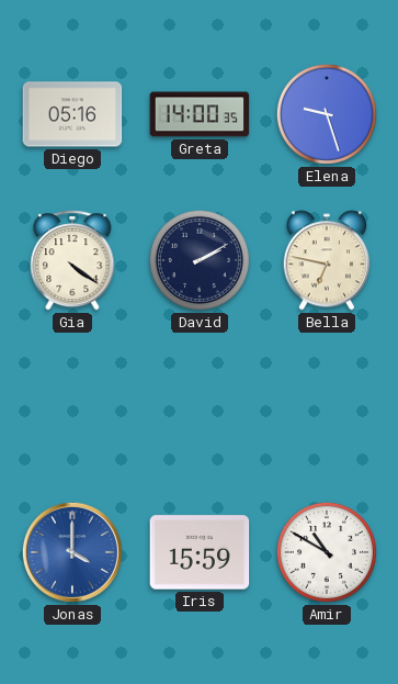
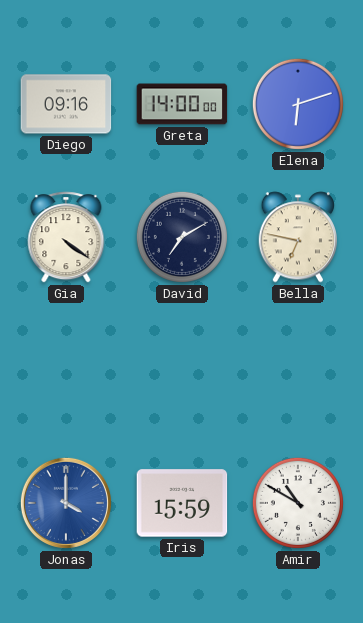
Diego: 05:16 -> 09:16
Greta: 14:00:35 -> 14:00:00
Elena: 9:27 -> 6:12
David: 2:10 -> 7:10
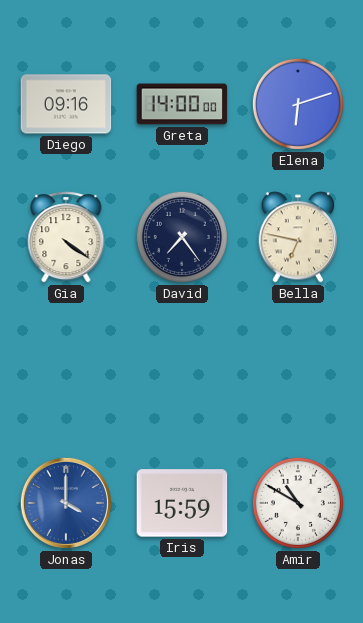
David: 7:10 -> 7:24
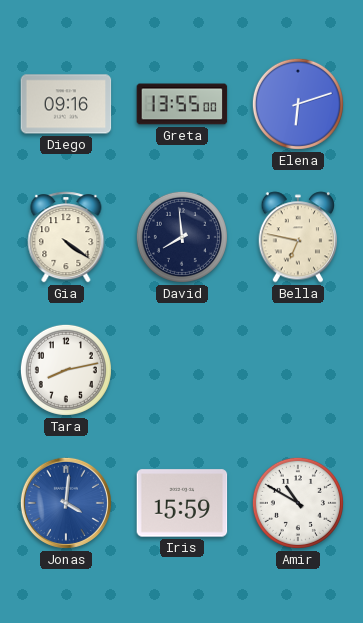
Greta: 14:00 -> 13:55
David: 7:24 -> 7:59
Tara: none -> 8:13
Jonas: 4:00 -> 4:01
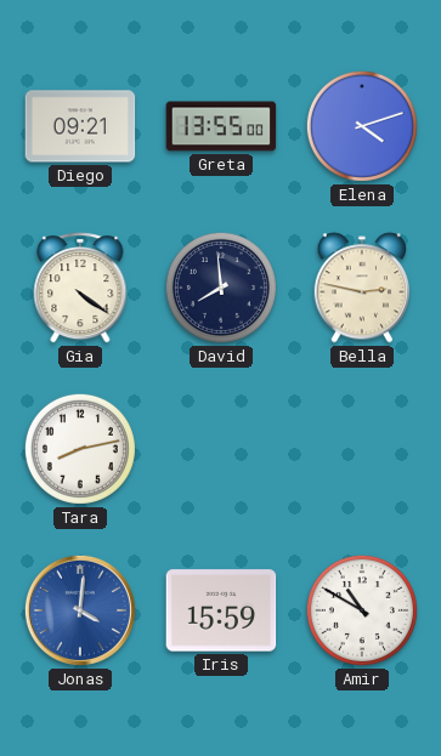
Diego: 09:16 -> 09:21
Elena: 6:12 -> 4:12
Bella: 6:47 -> 2:47
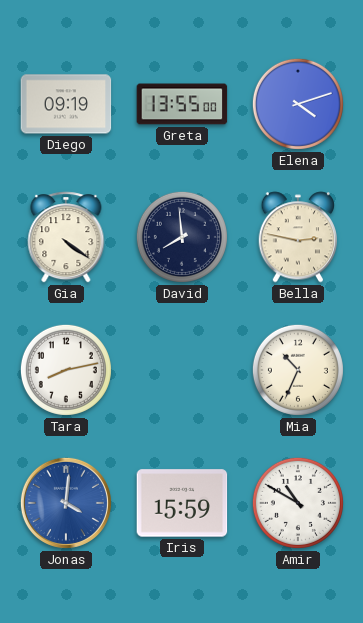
Diego: 09:21 -> 09:19
Mia: none -> 10:34
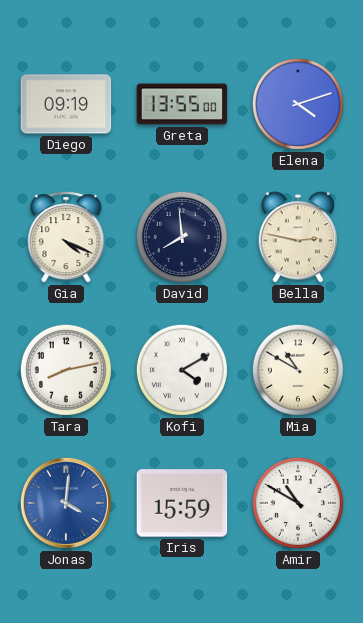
Gia: 4:21 -> 4:19
Kofi: none -> 4:10
Mia: 10:34 -> 10:50
